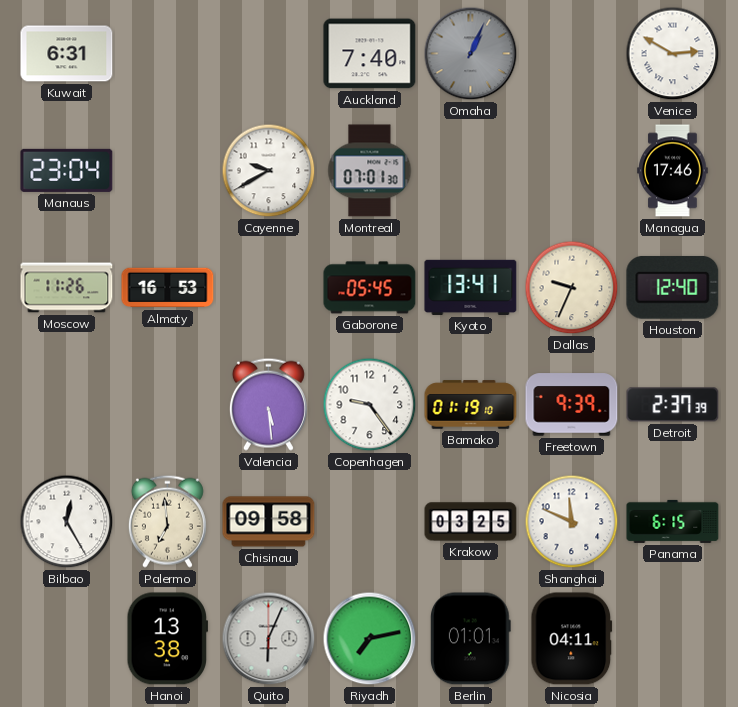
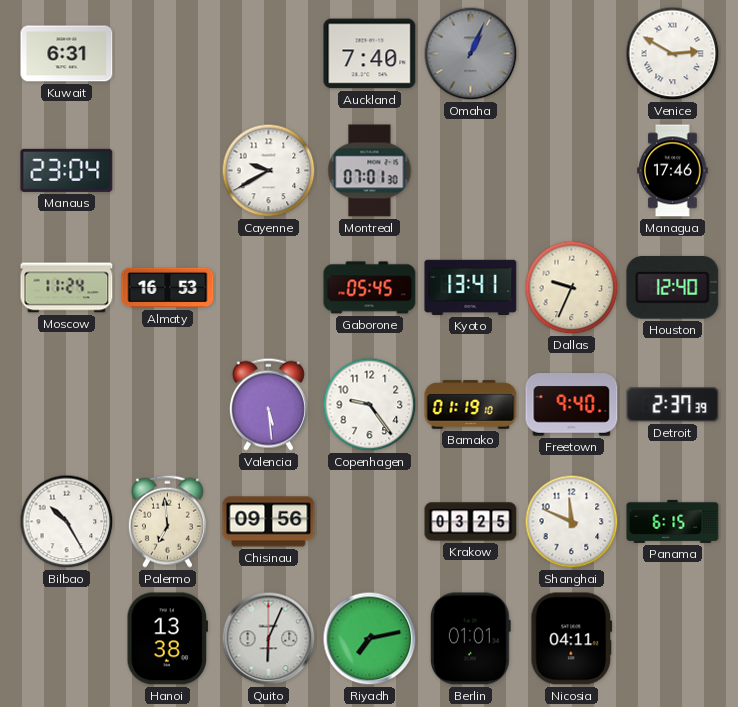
Moscow: 11:26 -> 11:24
Freetown: 9:39 -> 9:40
Bilbao: 12:25 -> 10:25
Chisinau: 09:58 -> 09:56
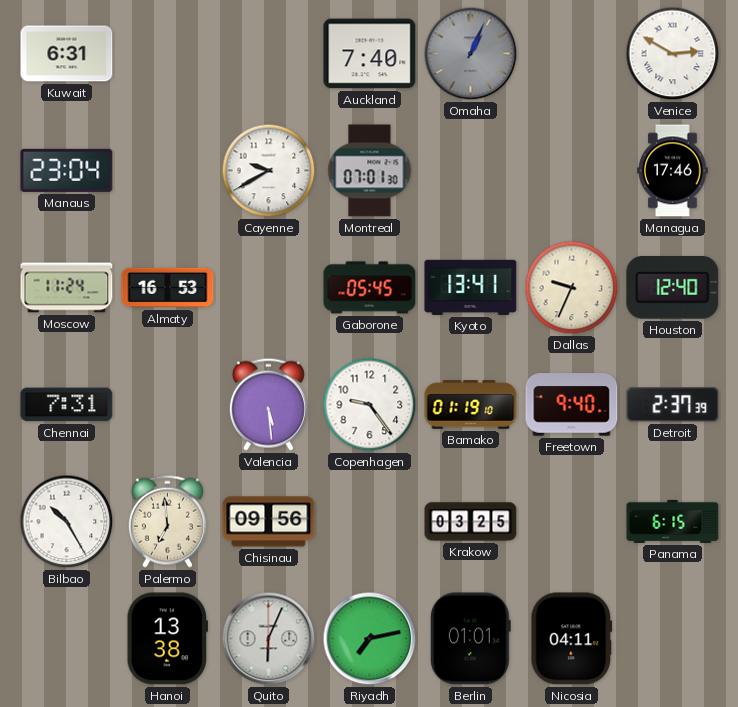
Chennai: none -> 7:31
Shanghai: 11:49 -> none
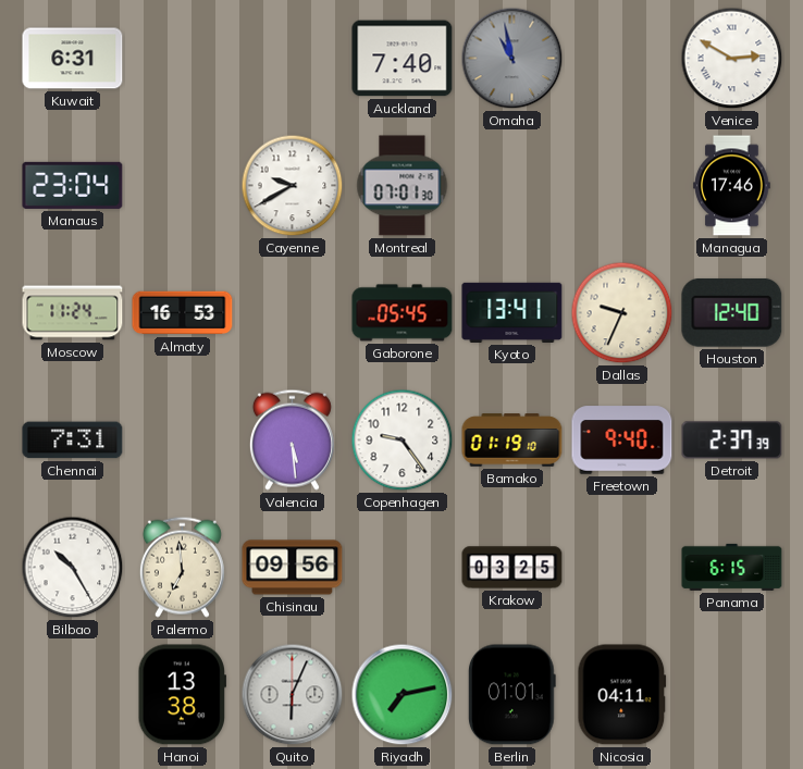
Omaha: 1:04 -> 10:58
